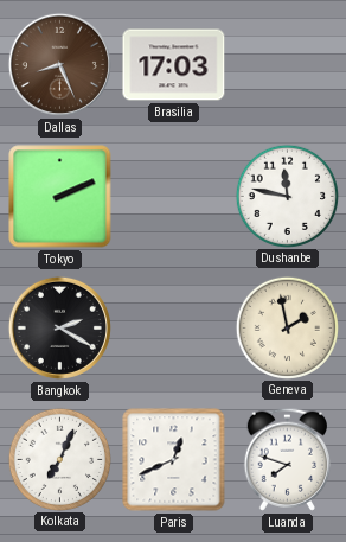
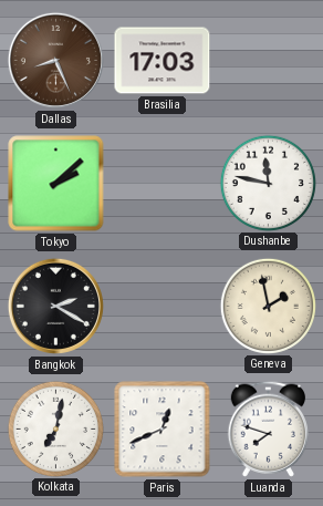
Tokyo: 2:11 -> 2:08
Kolkata: 7:04 -> 7:02
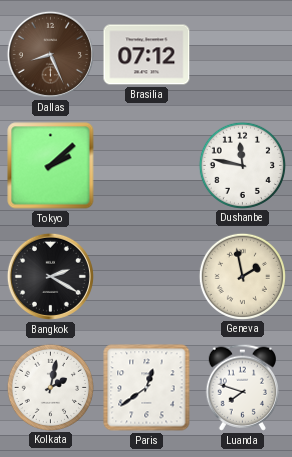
Brasilia: 17:03 -> 07:12
Kolkata: 7:02 -> 2:02
Paris: 12:41 -> 12:39
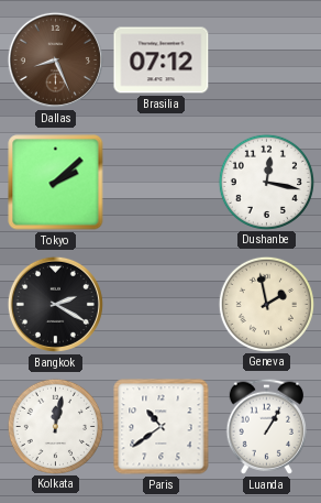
Dushanbe: 11:47 -> 12:17
Kolkata: 2:02 -> 12:02
Paris: 12:39 -> 10:39
Luanda: 7:48 -> 1:05
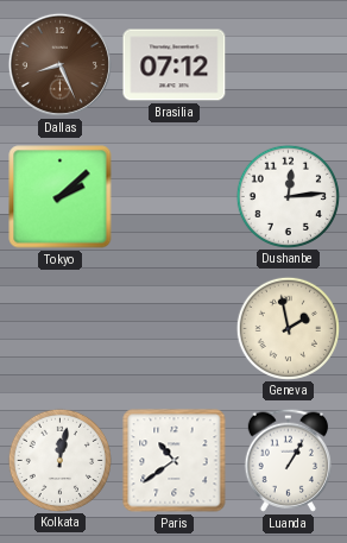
Dushanbe: 12:17 -> 12:14
Bangkok: 2:20 -> none
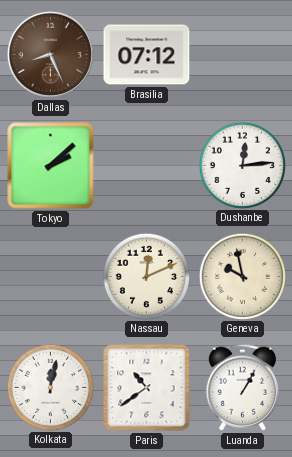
Nassau: none -> 12:11
Geneva: 1:58 -> 9:58
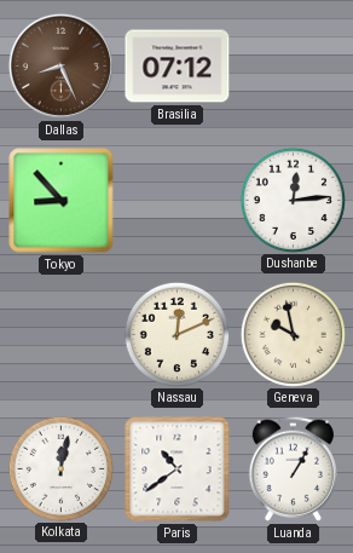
Tokyo: 2:08 -> 8:53
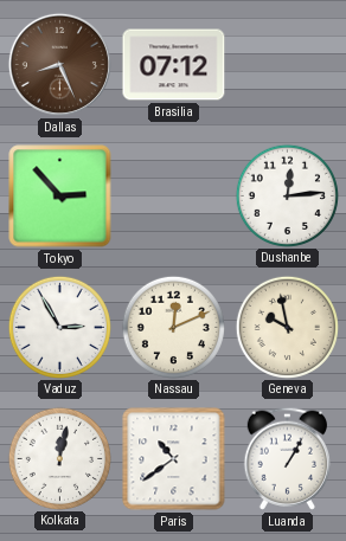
Tokyo: 8:53 -> 2:53
Vaduz: none -> 2:55
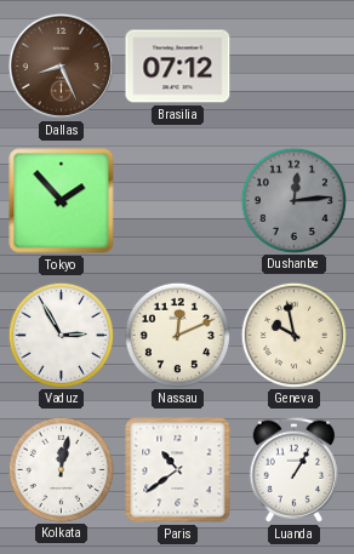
Tokyo: 2:53 -> 1:53
Dushanbe dial: white -> grey
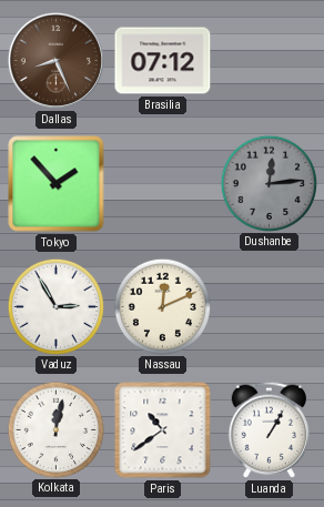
Geneva: 9:58 -> none
